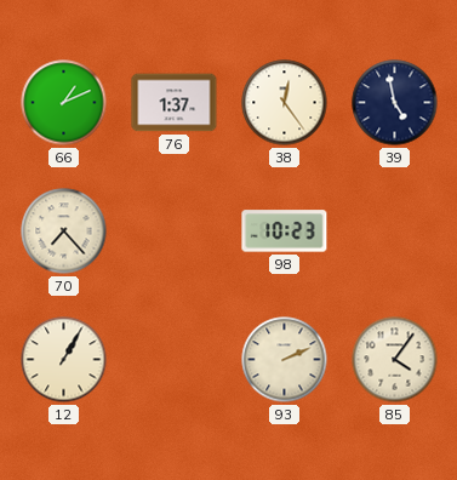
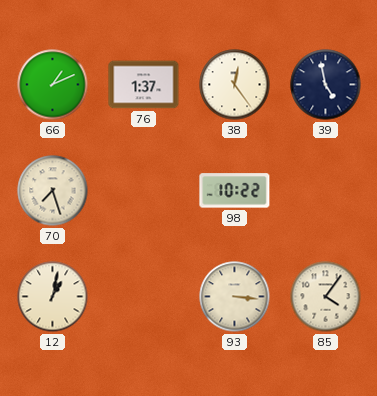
70: 7:23 -> 7:27
98: 10:23 -> 10:22
12: 1:05 -> 1:02
93: 2:11 -> 3:16
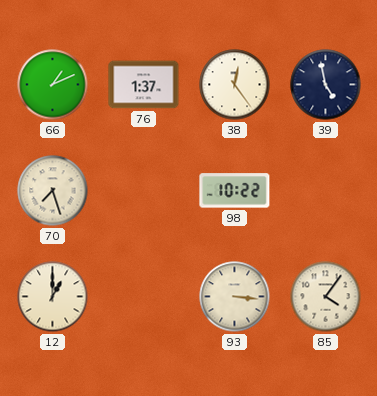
12: 1:02 -> 1:00
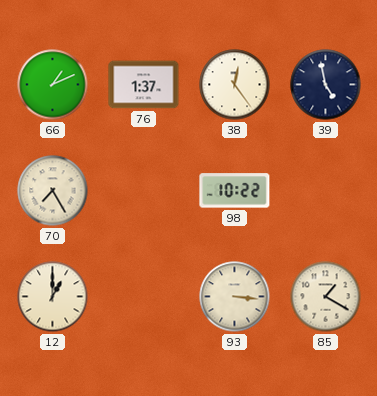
70: 7:27 -> 7:25
85: 4:06 -> 1:20
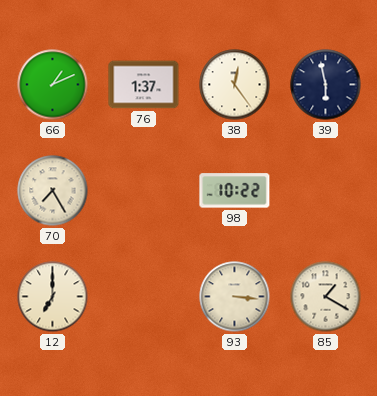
39: 4:58 -> 5:58
12: 1:00 -> 7:00
